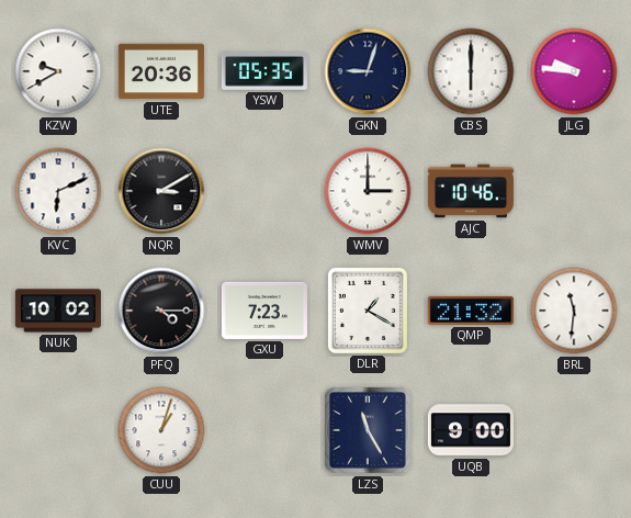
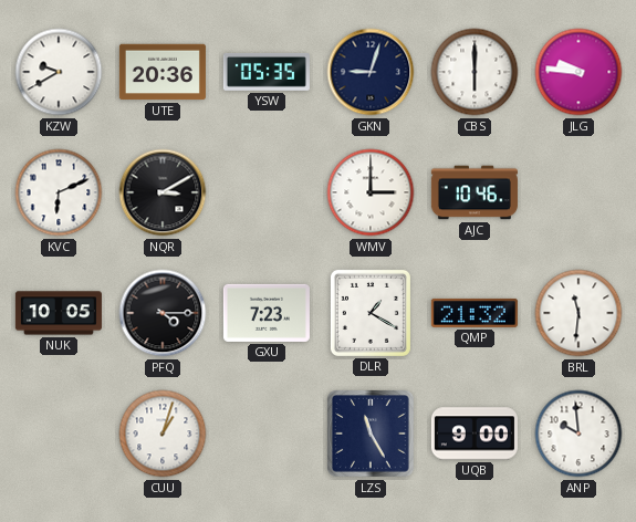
NUK: 10:02 -> 10:05
ANP: none -> 9:59
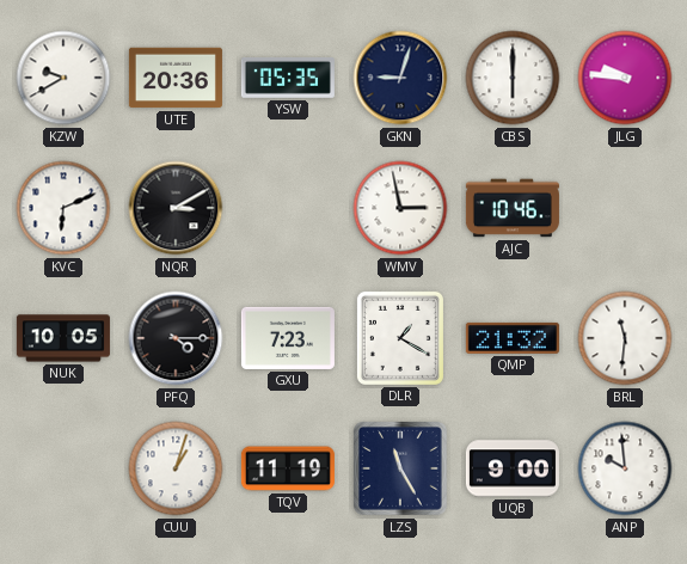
WMV: 3:00 -> 2:58
TQV: none -> 11:19
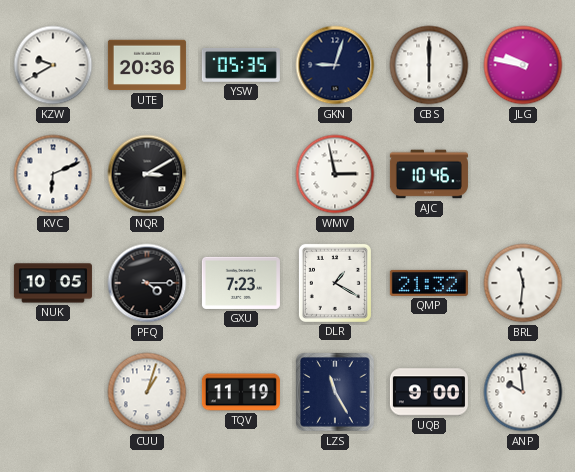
JLG: 9:46 -> 9:47
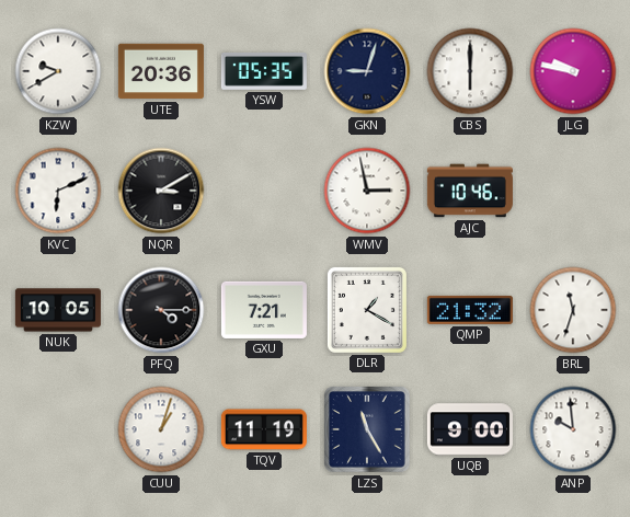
GXU: 7:23 -> 7:21
BRL: 11:31 -> 11:33
